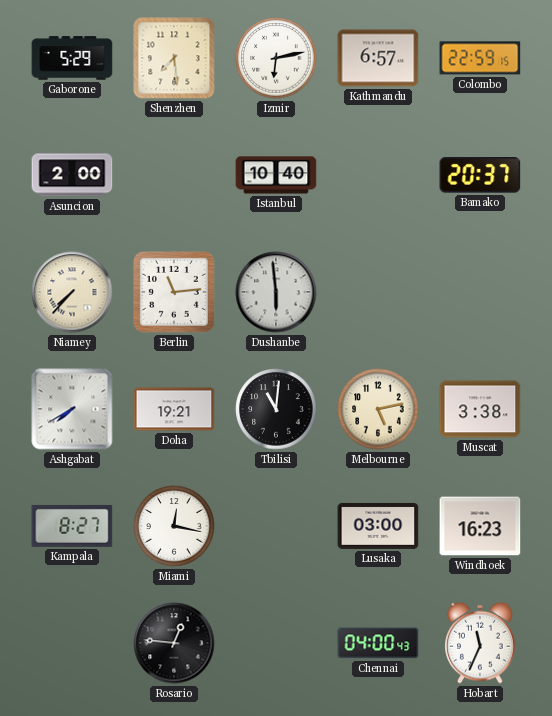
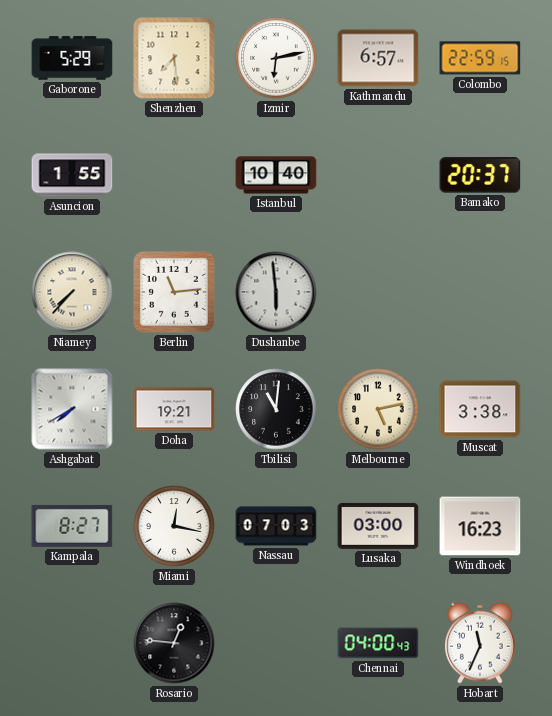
Asuncion: 2:00 -> 1:55
Nassau: none -> 07:03
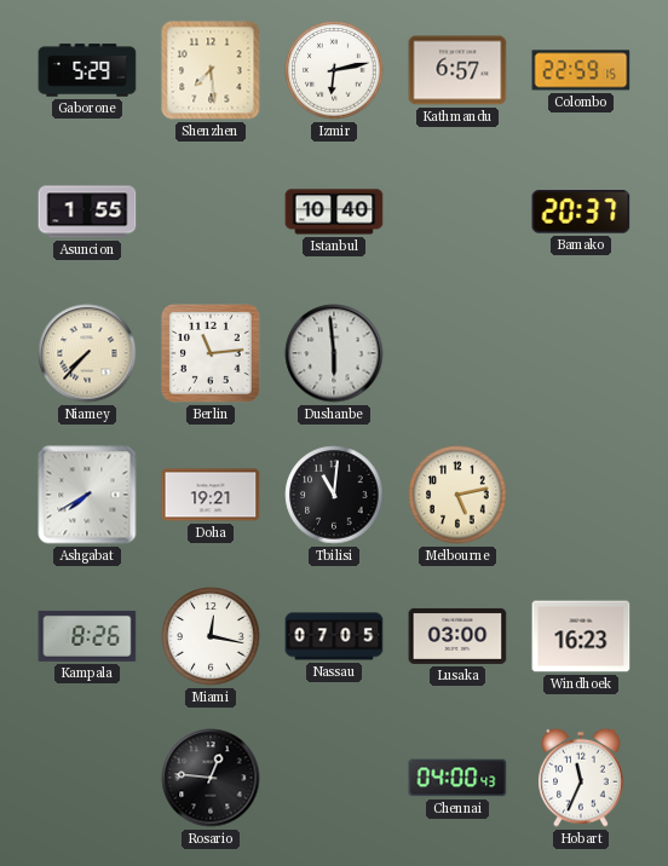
Muscat: 3:38 -> none
Kampala: 8:27 -> 8:26
Nassau: 07:03 -> 07:05
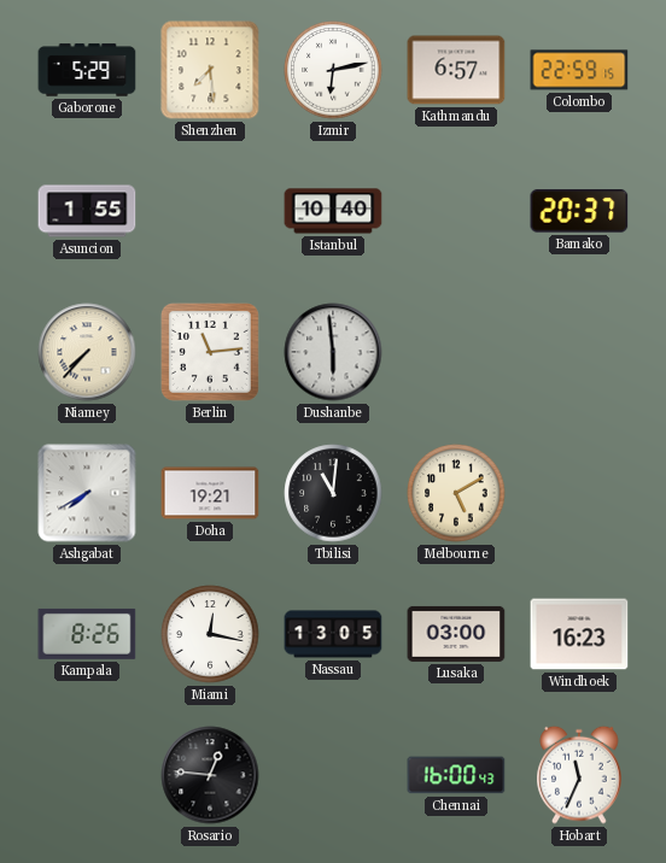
Melbourne: 5:13 -> 5:10
Nassau: 07:05 -> 13:05
Chennai: 04:00 -> 16:00
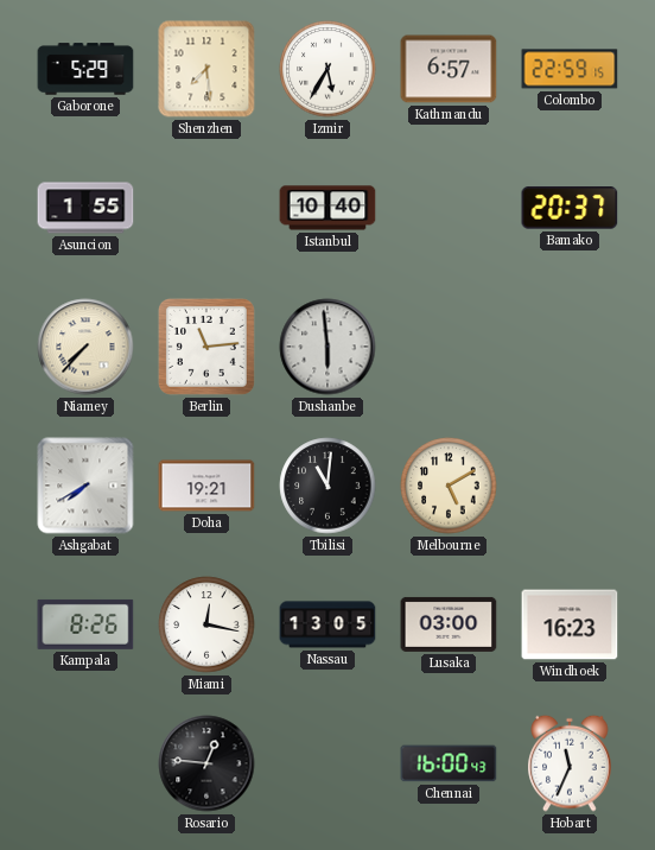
Izmir: 6:13 -> 5:35
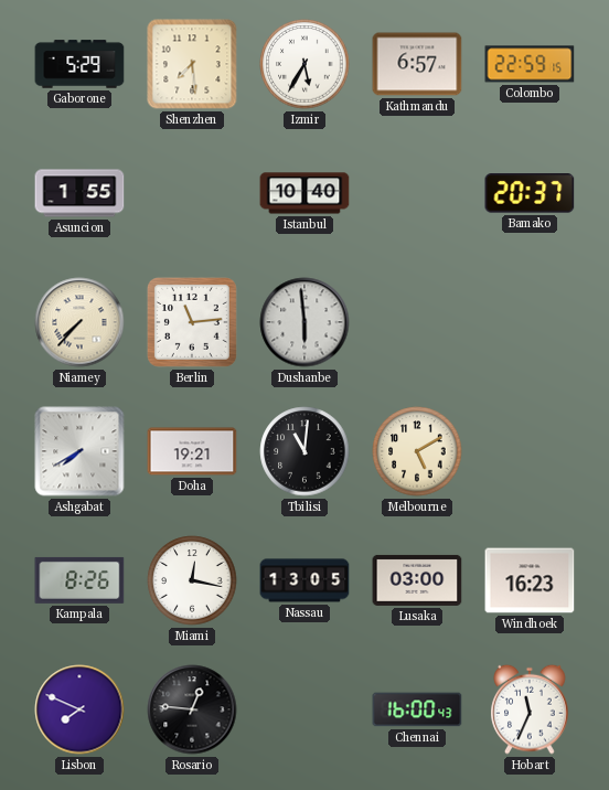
Lisbon: none -> 7:49
